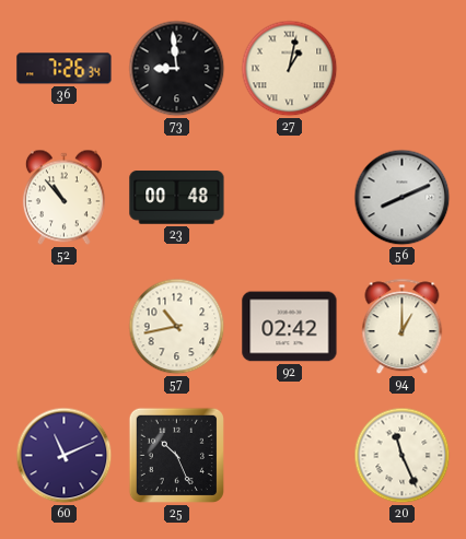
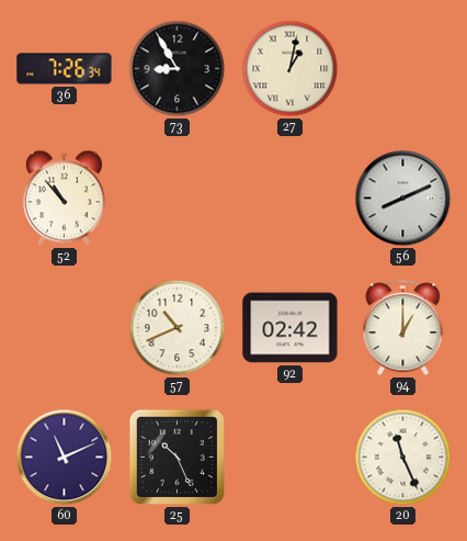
73: 8:59 -> 8:55
23: 00:48 -> none
57: 10:43 -> 10:41
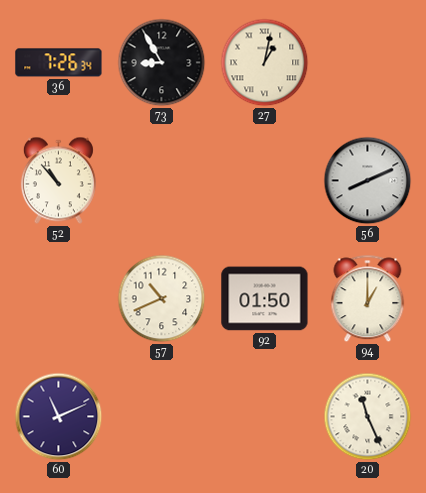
92: 02:42 -> 01:50
25: 10:26 -> none
